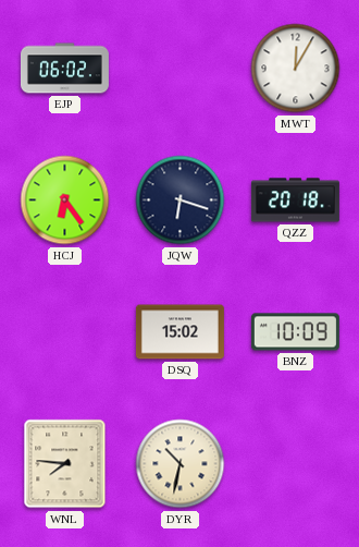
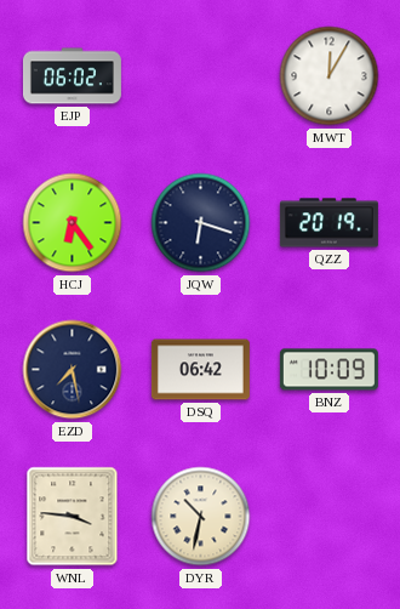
QZZ: 20:18 -> 20:19
EZD: none -> 7:28
DSQ: 15:02 -> 06:42
WNL: 7:46 -> 3:46
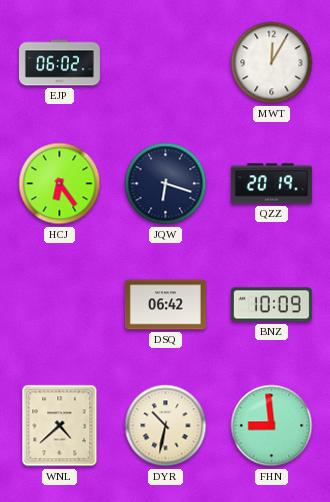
EZD: 7:28 -> none
WNL: 3:46 -> 4:38
FHN: none -> 8:59
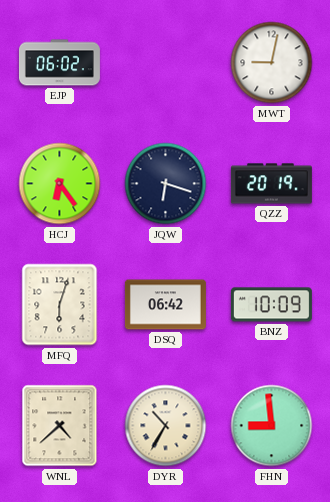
MWT: 12:05 -> 9:02
MFQ: none -> 6:03
DYR: 10:32 -> 10:35
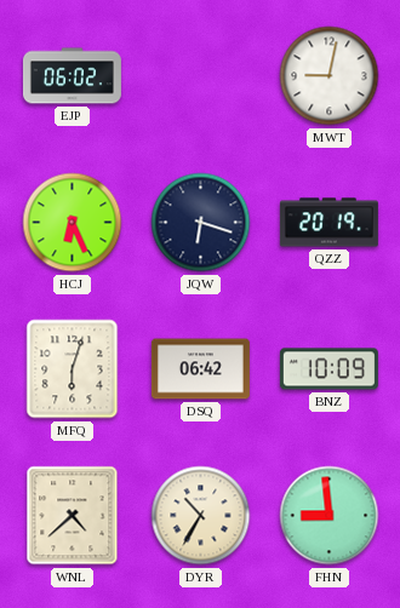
HCJ: 6:24 -> 6:26
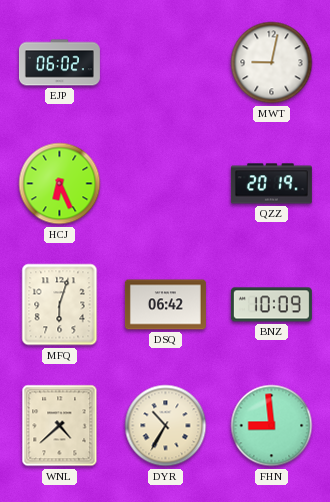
JQW: 6:18 -> none
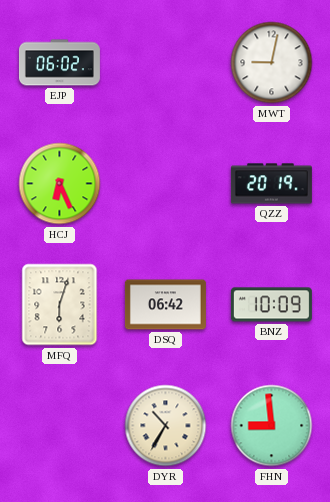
WNL: 4:38 -> none
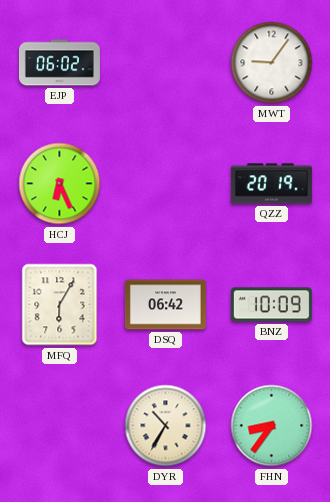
MWT: 9:02 -> 9:06
MFQ: 6:03 -> 6:05
FHN: 8:59 -> 8:36
